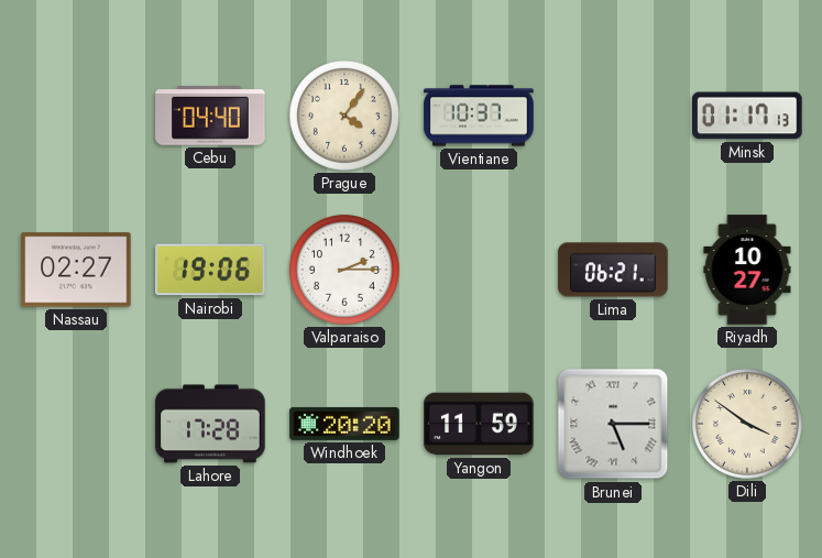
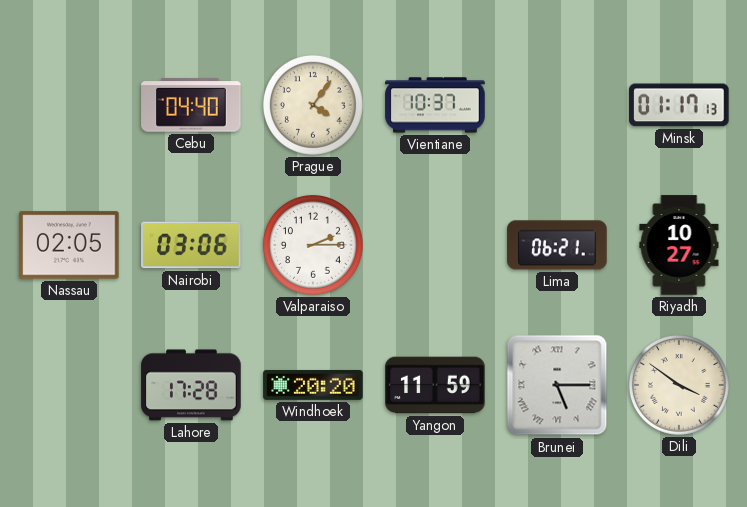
Nassau: 02:27 -> 02:05
Nairobi: 19:06 -> 03:06
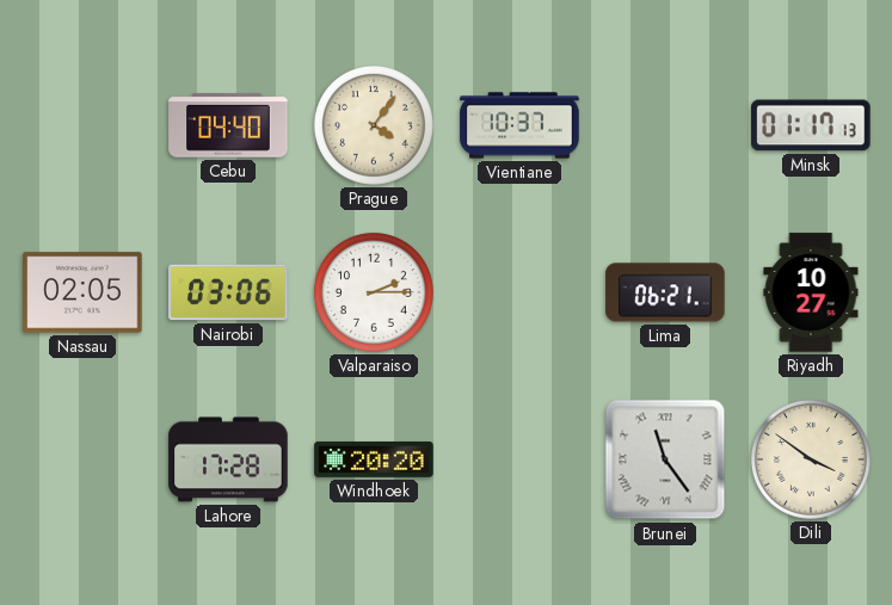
Yangon: 11:59 -> none
Brunei: 5:15 -> 11:24
